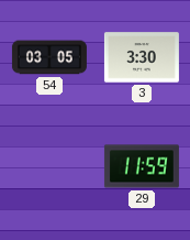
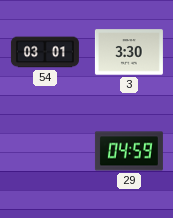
54: 03:05 -> 03:01
29: 11:59 -> 04:59
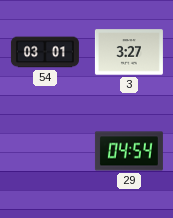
3: 3:30 -> 3:27
29: 04:59 -> 04:54
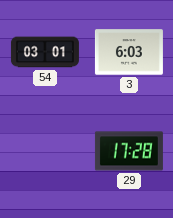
3: 3:27 -> 6:03
29: 04:54 -> 17:28
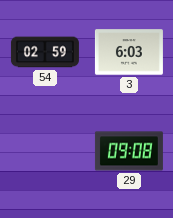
54: 03:01 -> 02:59
29: 17:28 -> 09:08
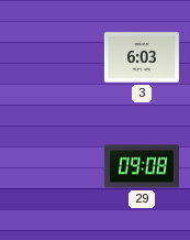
54: 02:59 -> none
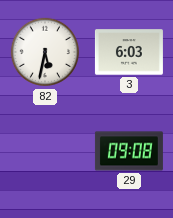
82: none -> 5:32
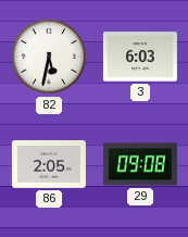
86: none -> 2:05
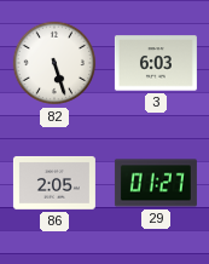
82: 5:32 -> 5:27
29: 09:08 -> 01:27
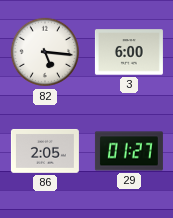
82: 5:27 -> 5:16
3: 6:03 -> 6:00
